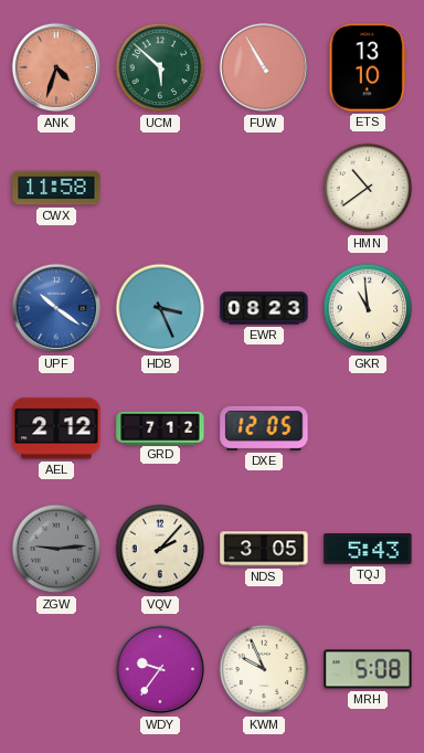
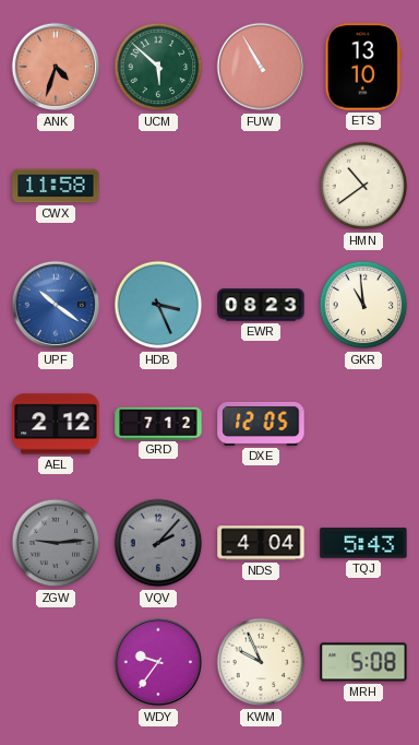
VQV dial: cream -> grey
NDS: 3:05 -> 4:04
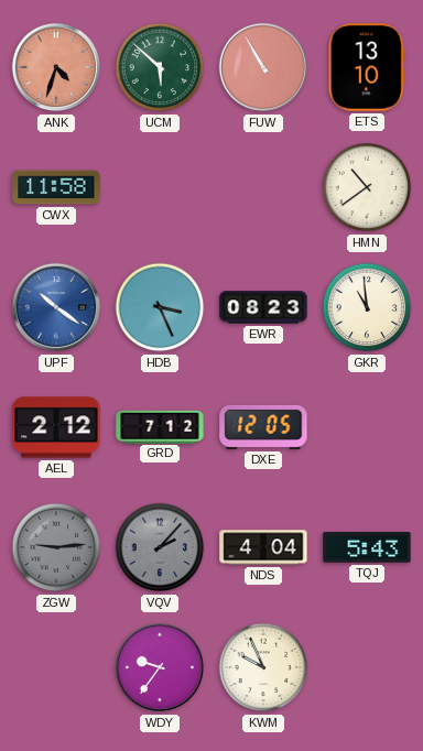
MRH: 5:08 -> none
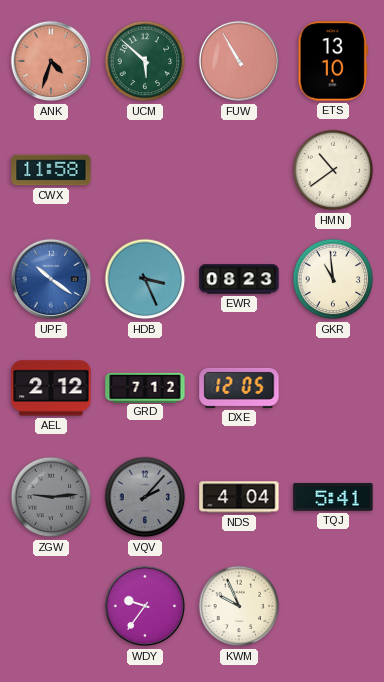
TQJ: 5:43 -> 5:41
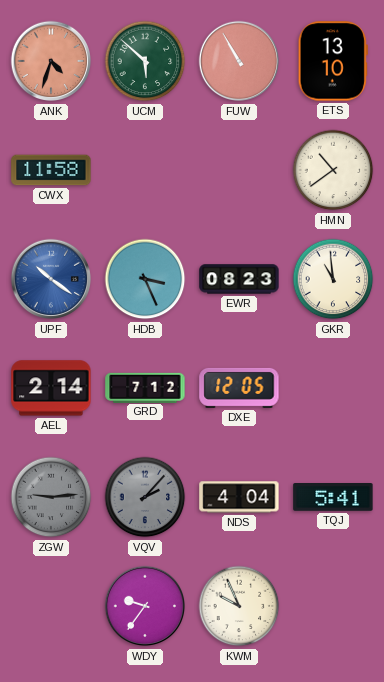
AEL: 2:12 -> 2:14
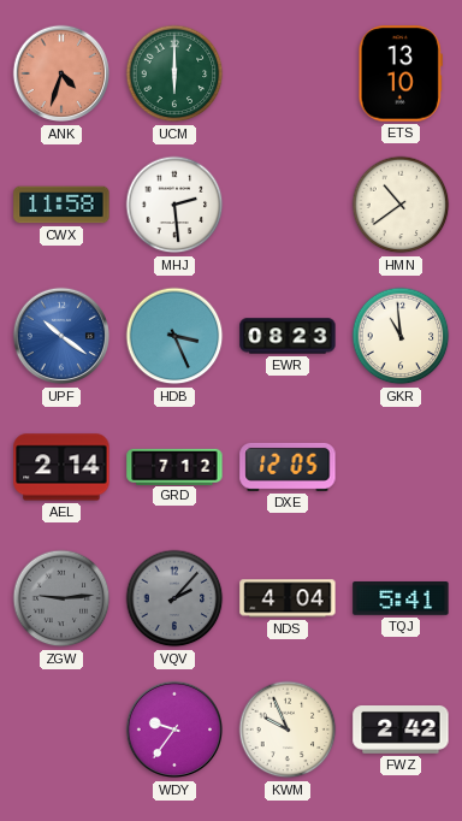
UCM: 5:52 -> 6:00
FUW: 10:55 -> none
MHJ: none -> 2:29
FWZ: none -> 2:42
